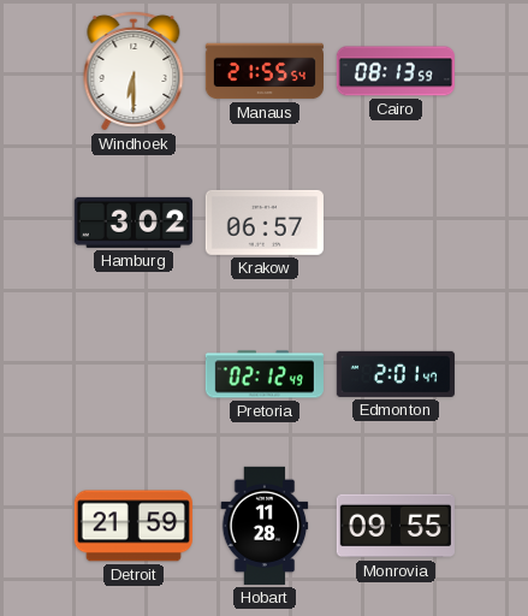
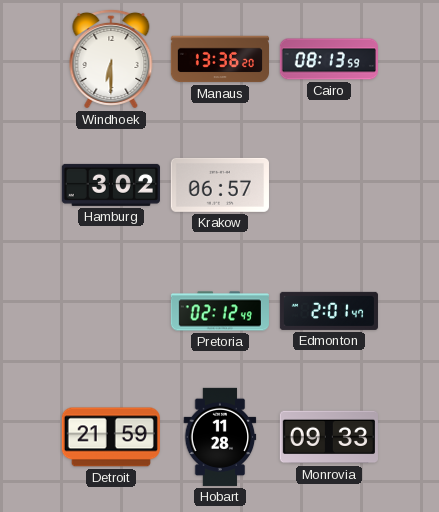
Manaus: 21:55 -> 13:36
Monrovia: 09:55 -> 09:33
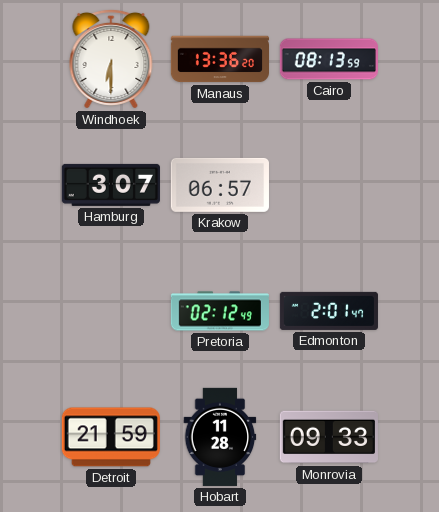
Hamburg: 3:02 -> 3:07
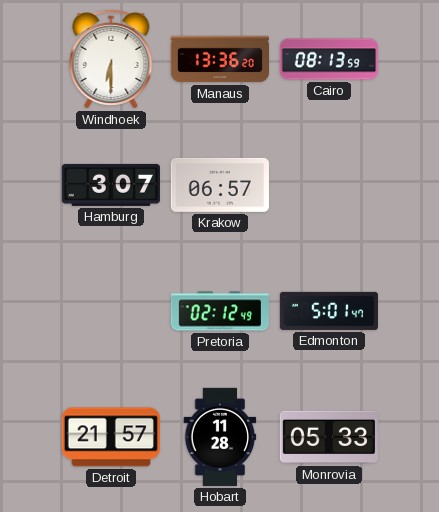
Edmonton: 2:01 -> 5:01
Detroit: 21:59 -> 21:57
Monrovia: 09:33 -> 05:33
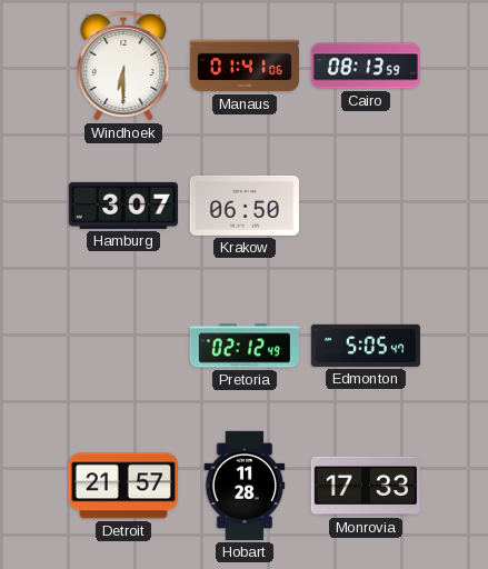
Manaus: 13:36 -> 01:41
Krakow: 06:57 -> 06:50
Edmonton: 5:01 -> 5:05
Monrovia: 05:33 -> 17:33
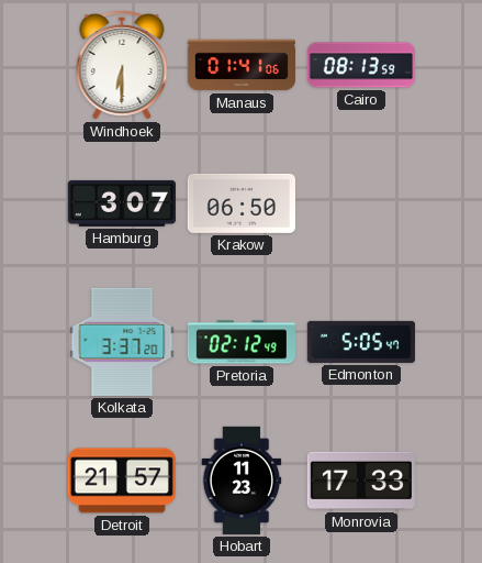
Kolkata: none -> 3:37
Hobart: 11:28 -> 11:23
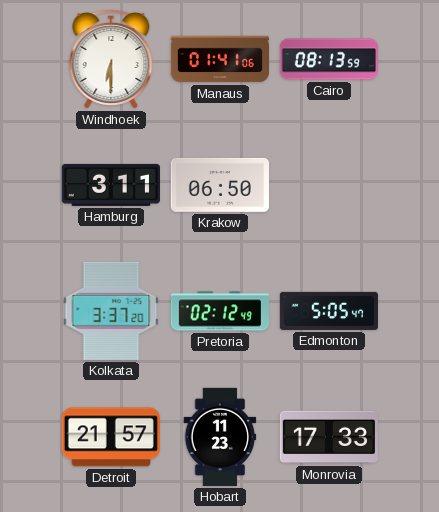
Hamburg: 3:07 -> 3:11
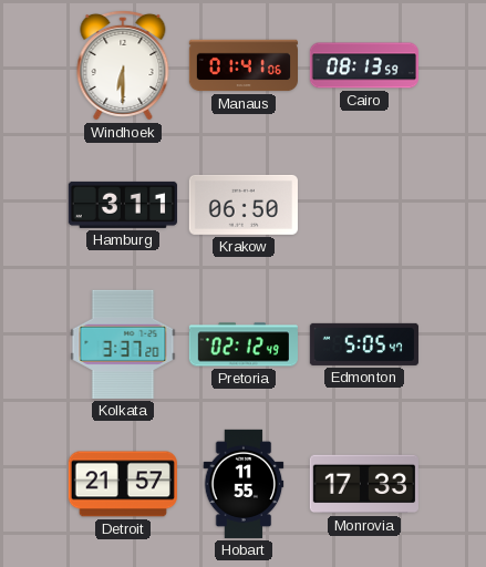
Hobart: 11:23 -> 11:55
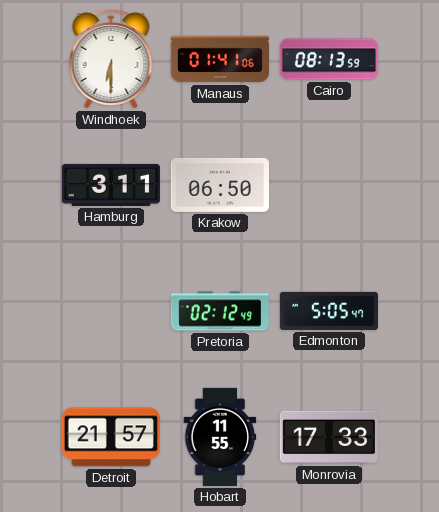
Kolkata: 3:37 -> none
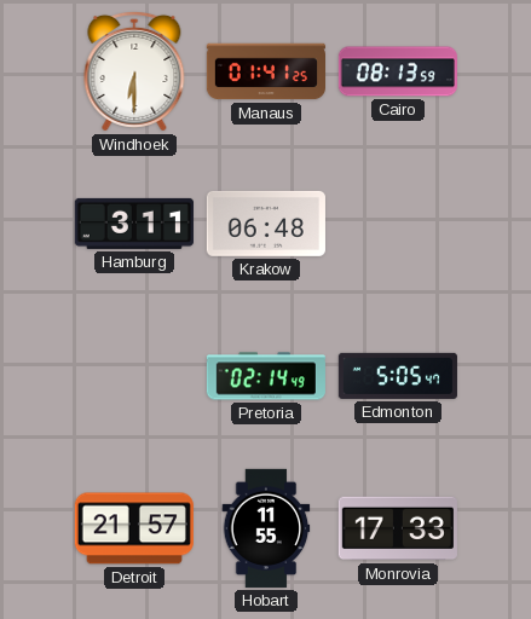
Manaus: 01:41:06 -> 01:41:25
Krakow: 06:50 -> 06:48
Pretoria: 02:12 -> 02:14
